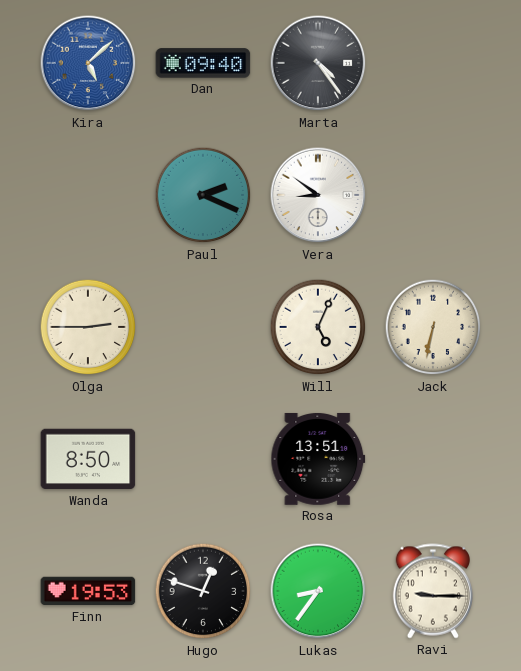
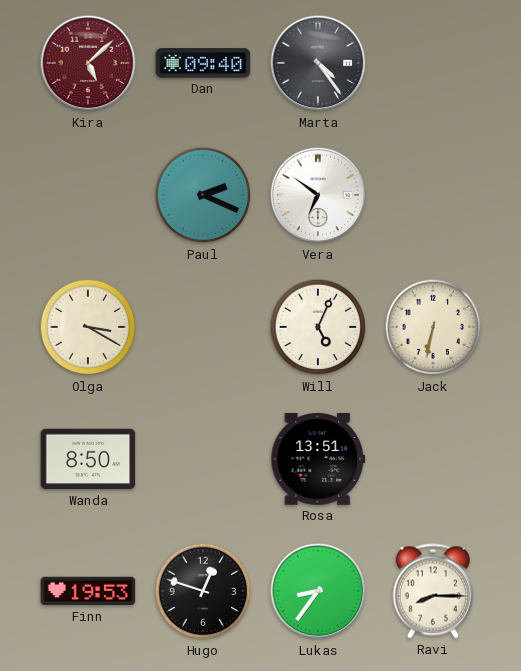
Kira dial: blue -> burgundy
Vera: 8:51 -> 6:51
Olga: 2:45 -> 3:20
Ravi: 9:15 -> 8:15
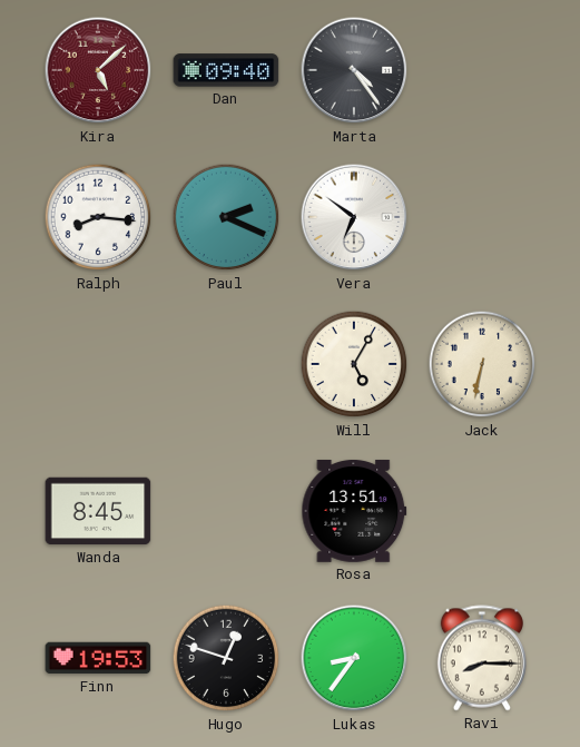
Ralph: none -> 8:16
Olga: 3:20 -> none
Will: 5:04 -> 5:05
Wanda: 8:50 -> 8:45
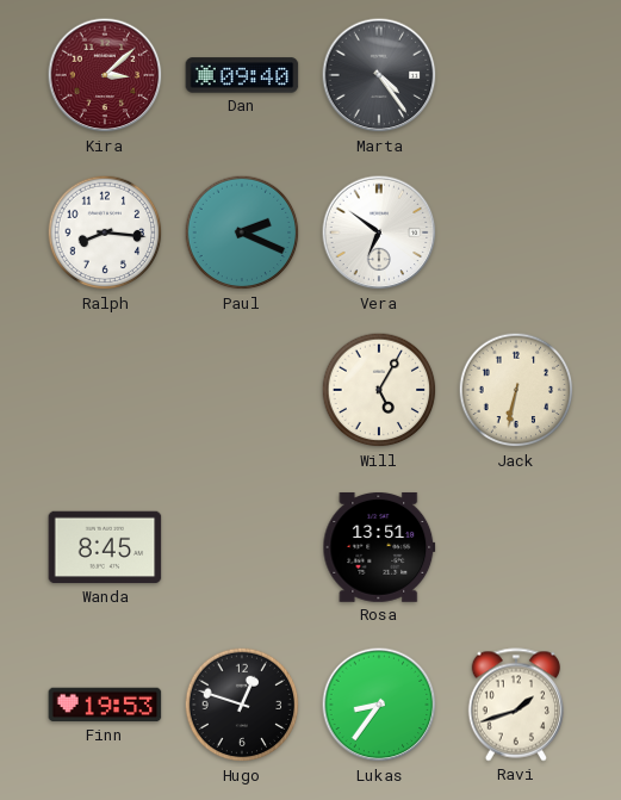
Kira: 5:08 -> 3:08
Ravi: 8:15 -> 1:42
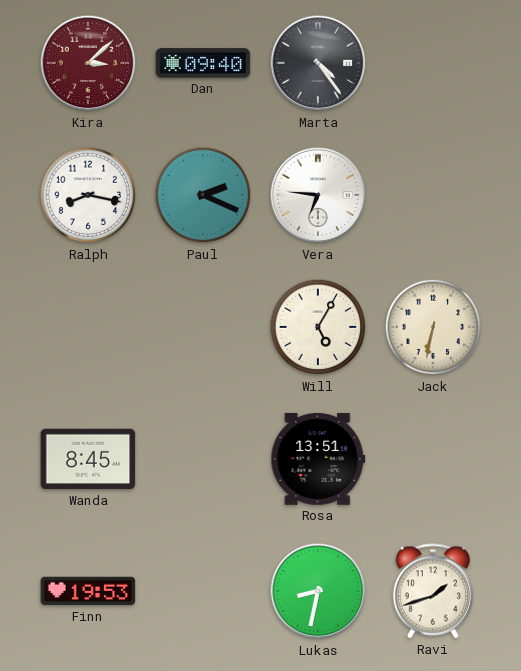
Ralph: 8:16 -> 8:17
Vera: 6:51 -> 6:46
Hugo: 12:48 -> none
Lukas: 8:36 -> 8:32
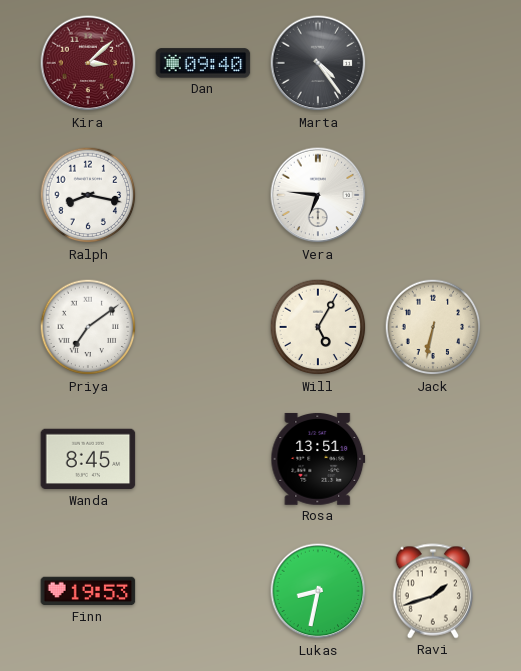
Paul: 2:19 -> none
Priya: none -> 7:09
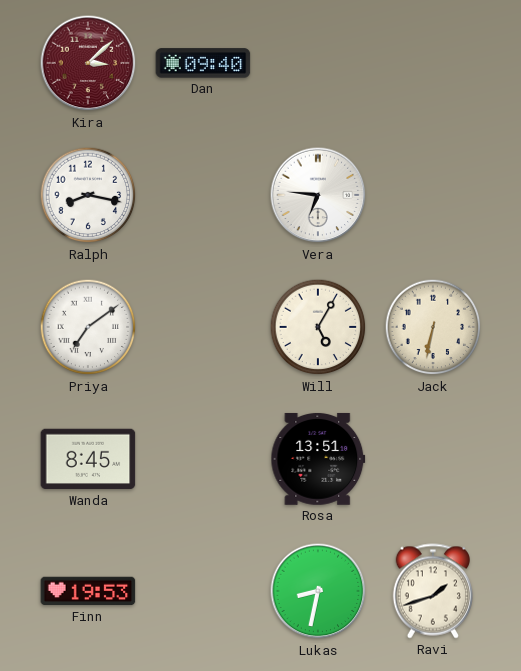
Marta: 4:24 -> none
